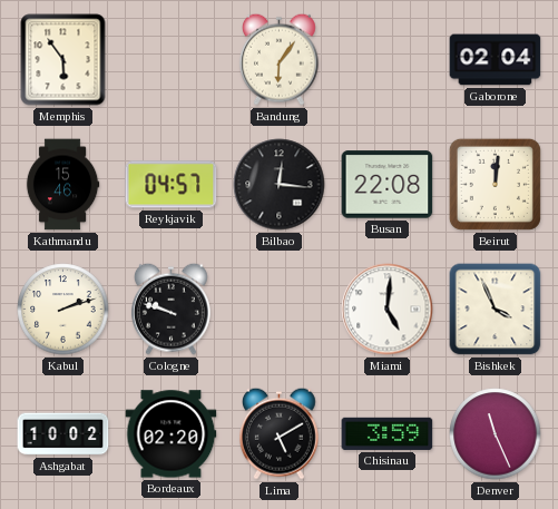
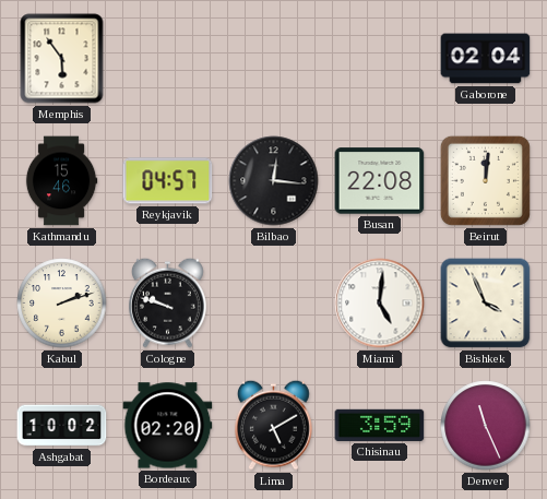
Bandung: 6:06 -> none
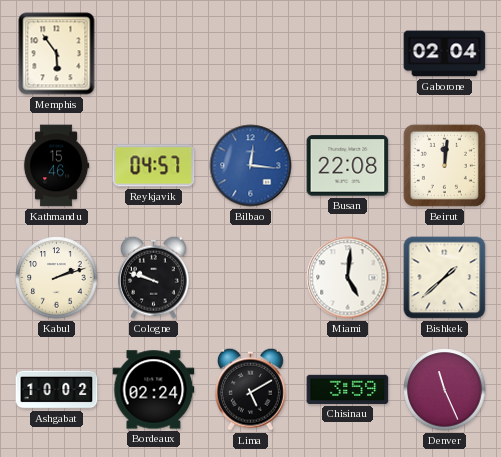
Bilbao dial: black -> blue
Bishkek: 3:56 -> 1:38
Bordeaux: 02:20 -> 02:24
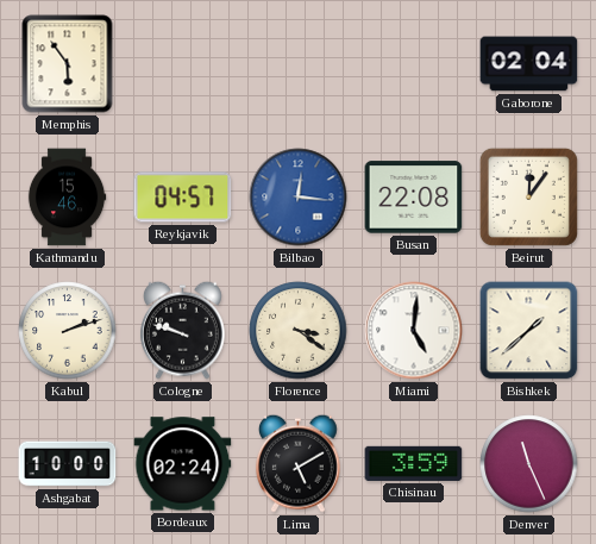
Beirut: 12:01 -> 12:06
Florence: none -> 3:21
Ashgabat: 10:02 -> 10:00
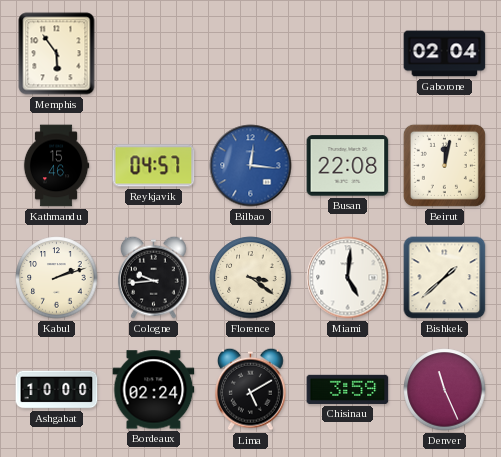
Beirut: 12:06 -> 12:02
Cologne: 9:48 -> 9:44
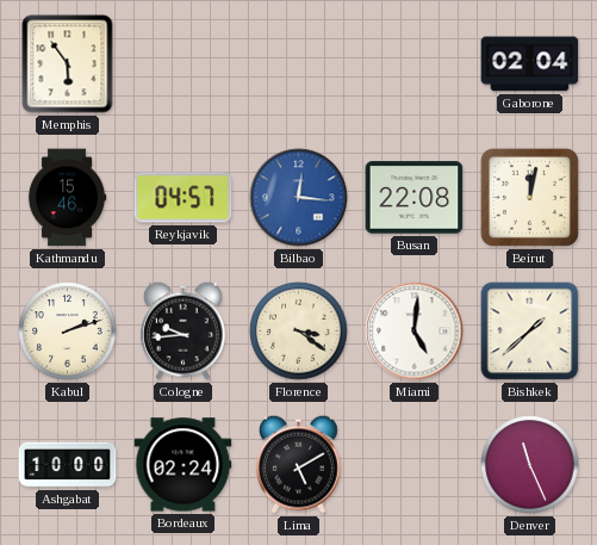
Chisinau: 3:59 -> none
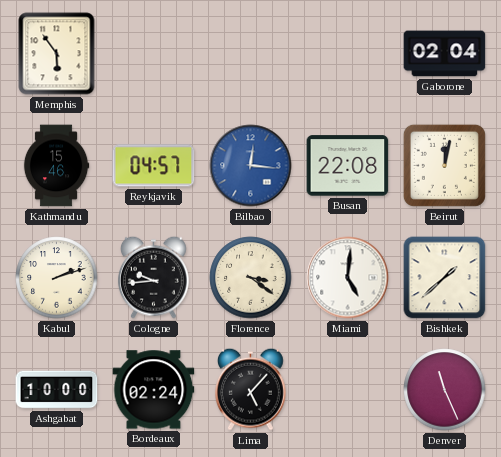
Lima: 5:10 -> 5:07
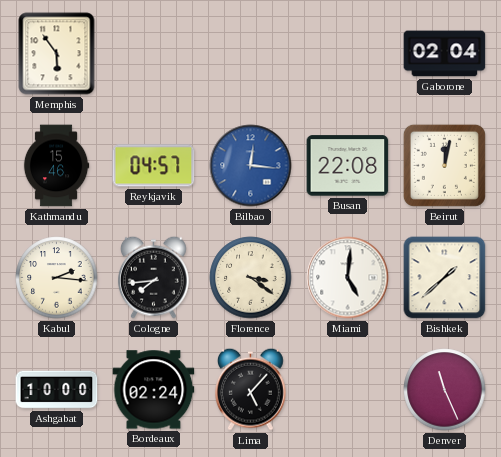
Kabul: 2:12 -> 2:16
Cologne: 9:44 -> 7:44
